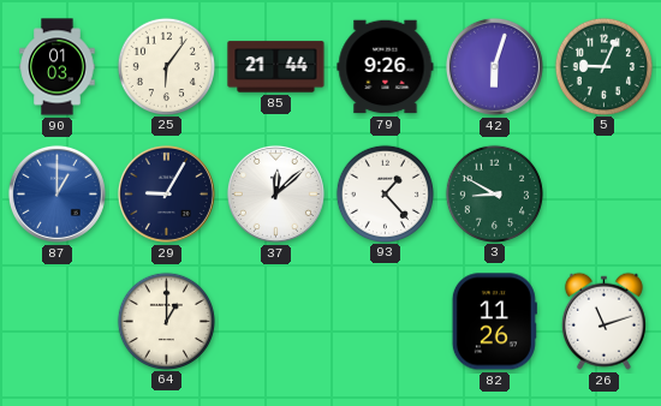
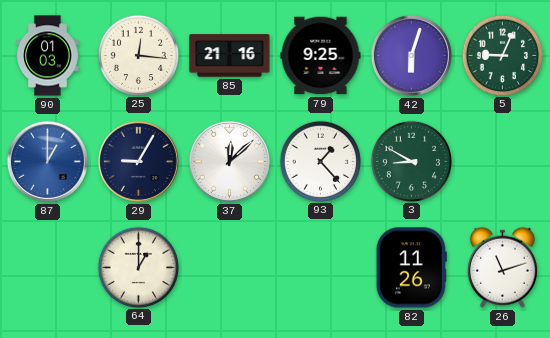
25: 6:06 -> 12:16
85: 21:44 -> 21:16
79: 9:26 -> 9:25
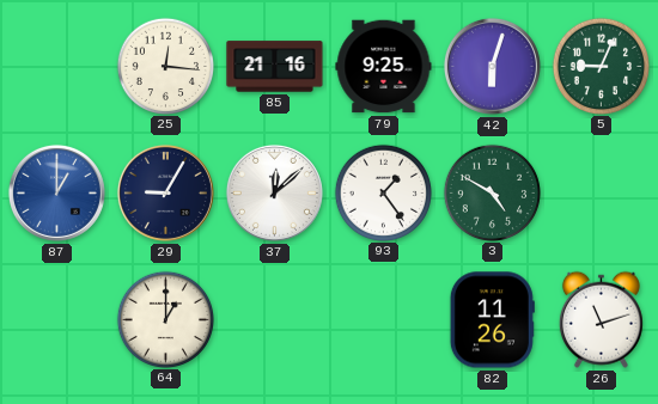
90: 01:03 -> none
93: 1:23 -> 1:24
3: 8:50 -> 4:50
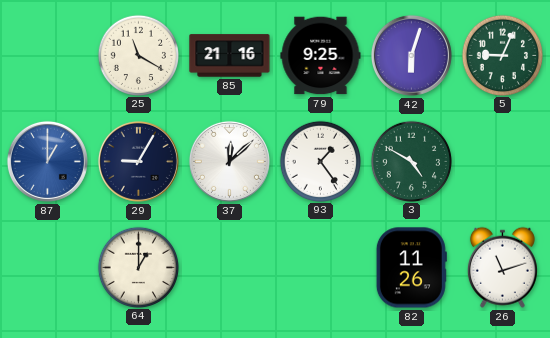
25: 12:16 -> 11:20
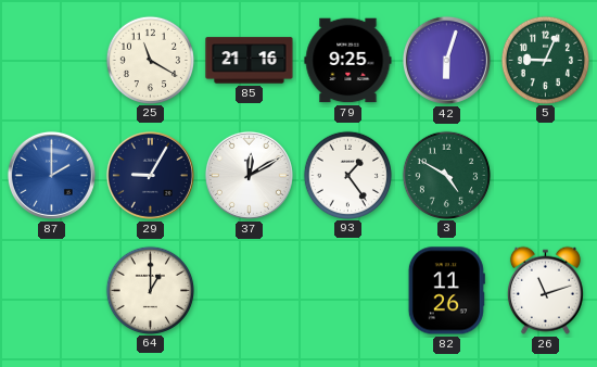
87: 1:00 -> 2:00
37: 12:08 -> 12:10
